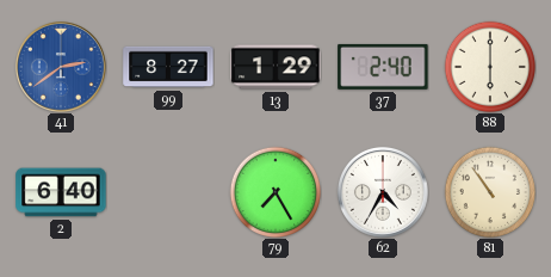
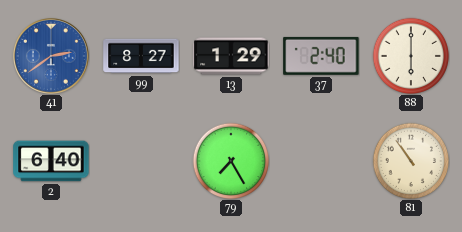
62: 4:35 -> none
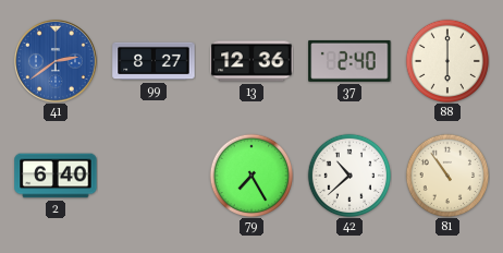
13: 1:29 -> 12:36
42: none -> 10:38
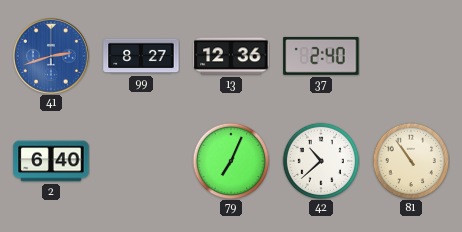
41: 2:39 -> 2:42
88: 6:00 -> none
79: 7:25 -> 7:04
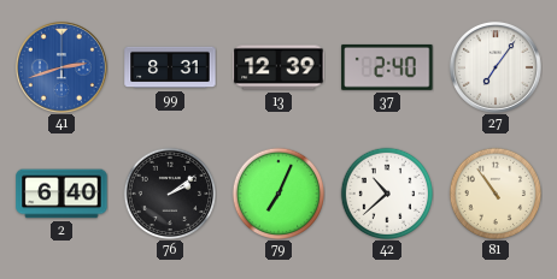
99: 8:27 -> 8:31
13: 12:36 -> 12:39
27: none -> 7:06
76: none -> 2:09
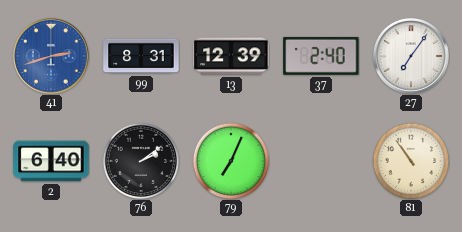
42: 10:38 -> none
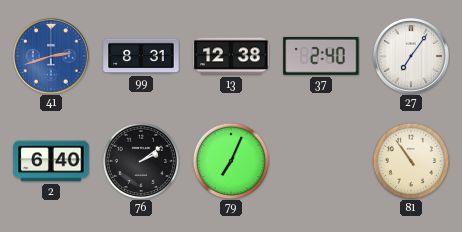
13: 12:39 -> 12:38
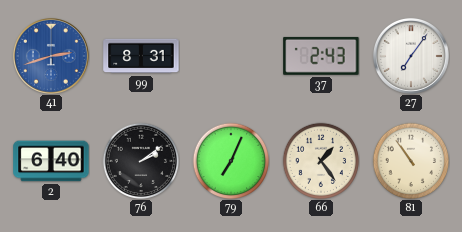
13: 12:38 -> none
37: 2:40 -> 2:43
66: none -> 1:24
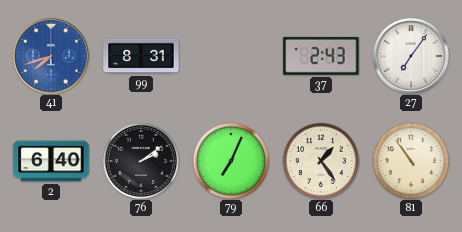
41: 2:42 -> 7:42
